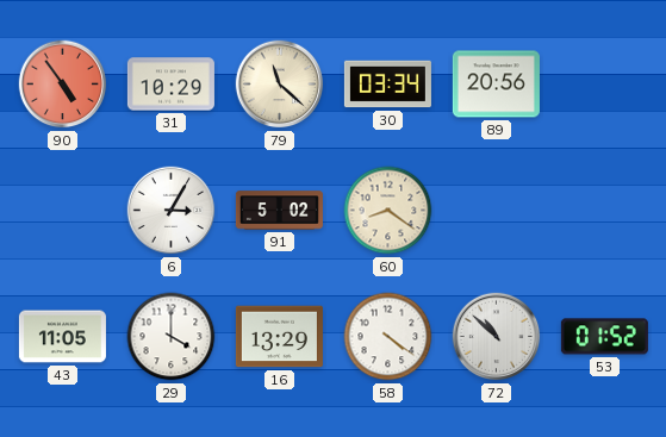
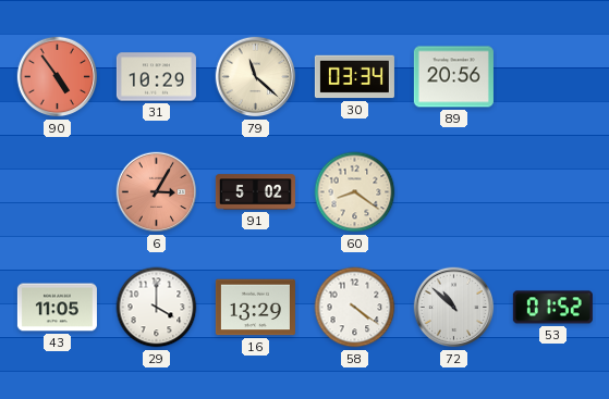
6 dial: white -> salmon
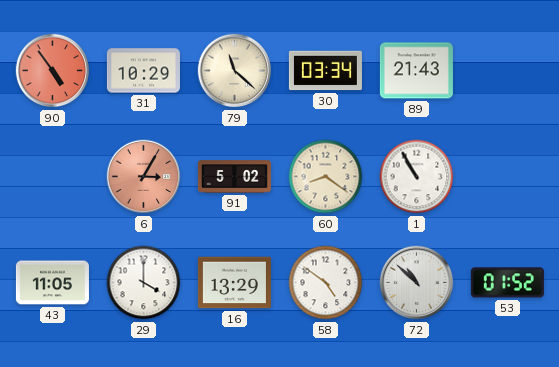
89: 20:56 -> 21:43
1: none -> 10:55
58: 4:21 -> 4:51
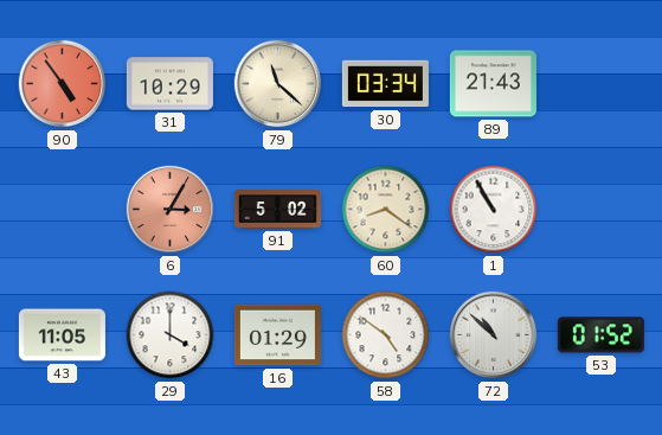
16: 13:29 -> 01:29
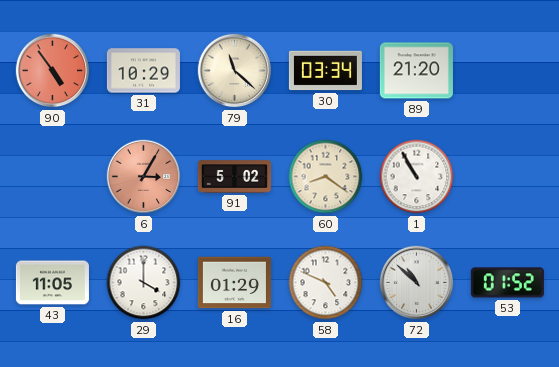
89: 21:43 -> 21:20
58: 4:51 -> 4:49
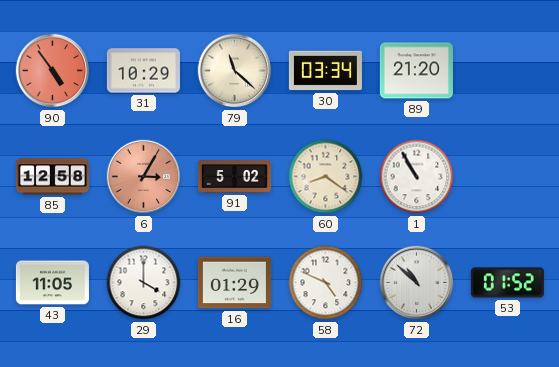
85: none -> 12:58
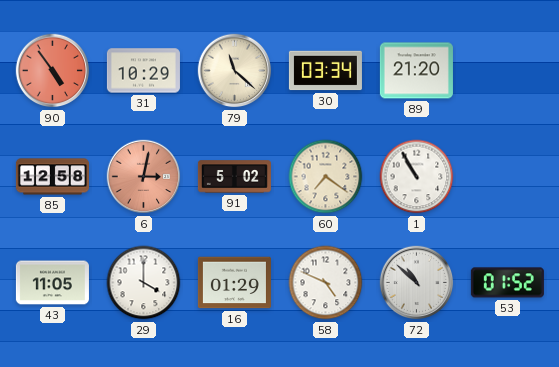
6: 3:05 -> 3:02
60: 8:21 -> 7:21
